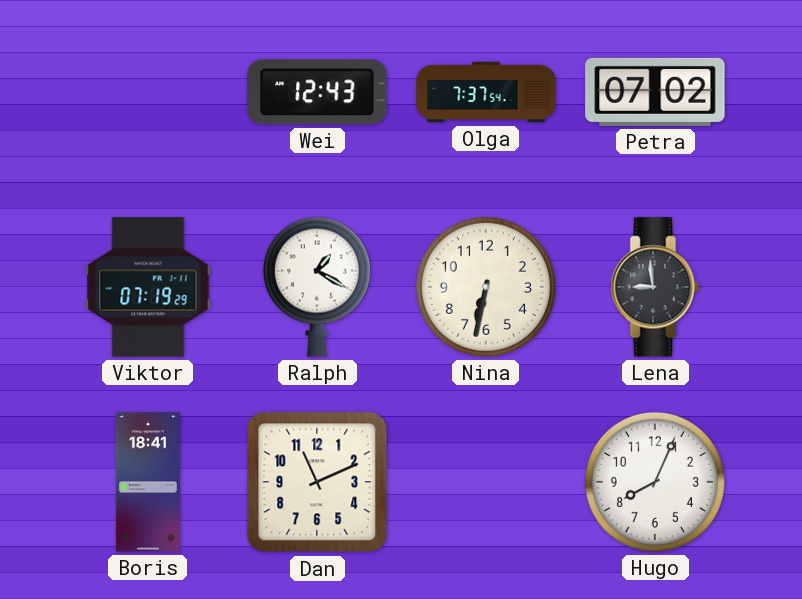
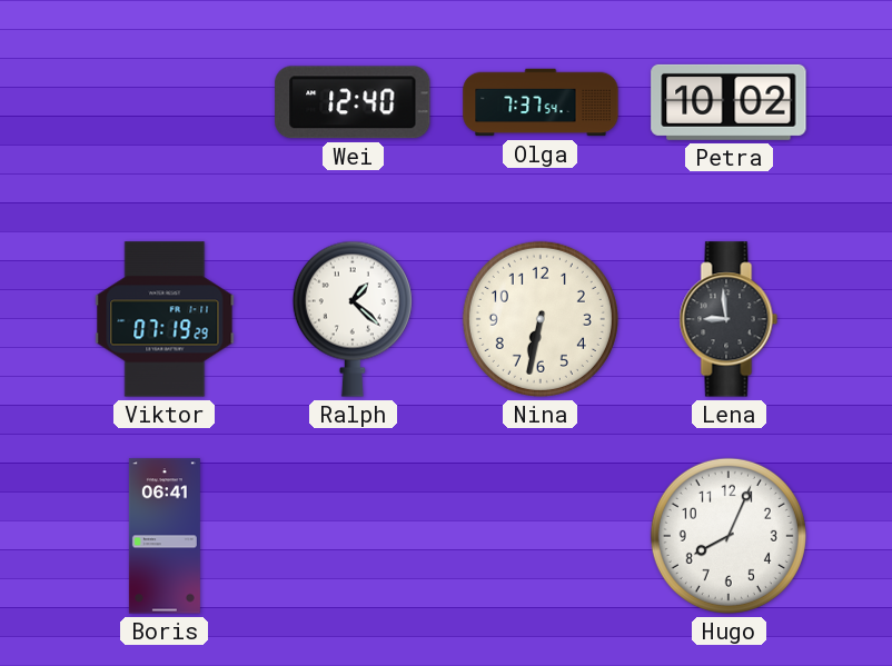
Wei: 12:43 -> 12:40
Petra: 07:02 -> 10:02
Ralph: 1:20 -> 1:22
Boris: 18:41 -> 06:41
Dan: 11:11 -> none
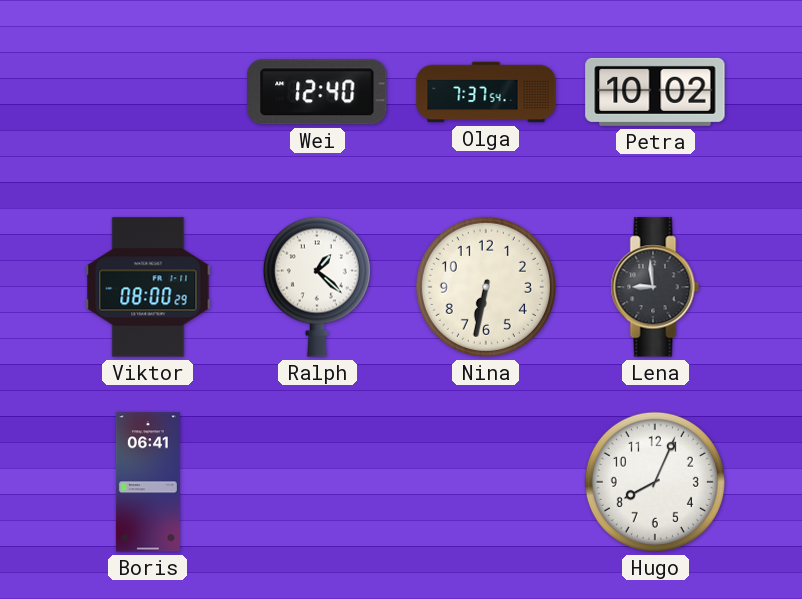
Viktor: 07:19 -> 08:00
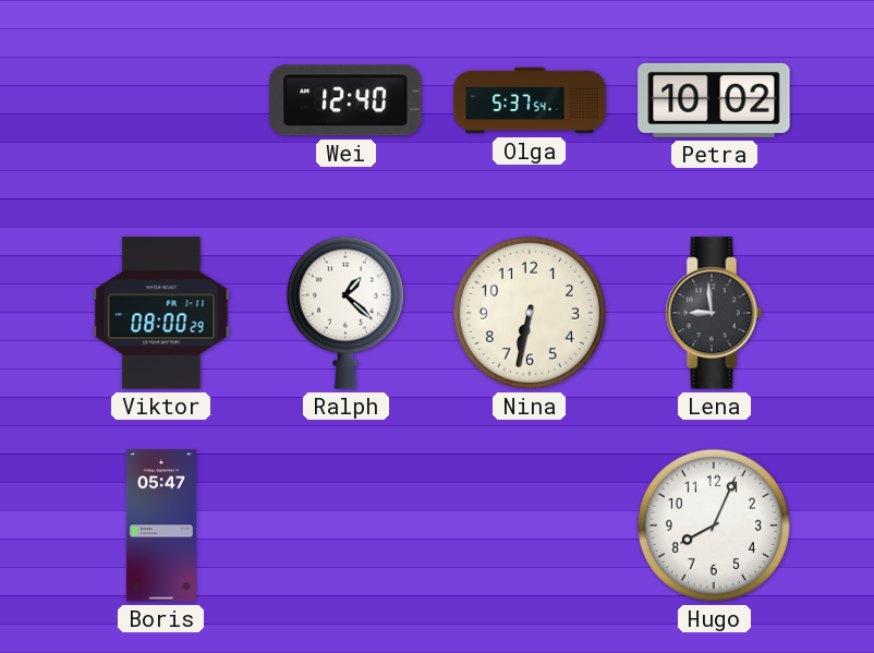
Olga: 7:37 -> 5:37
Boris: 06:41 -> 05:47
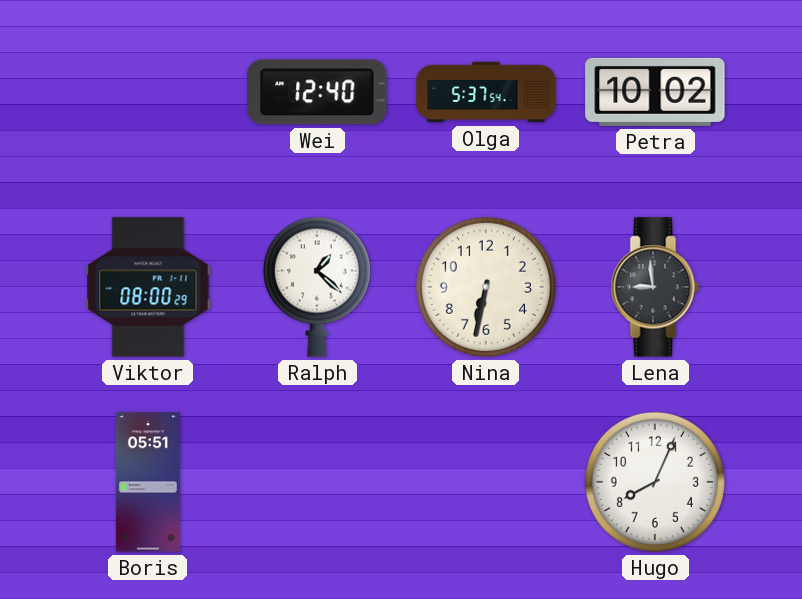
Boris: 05:47 -> 05:51
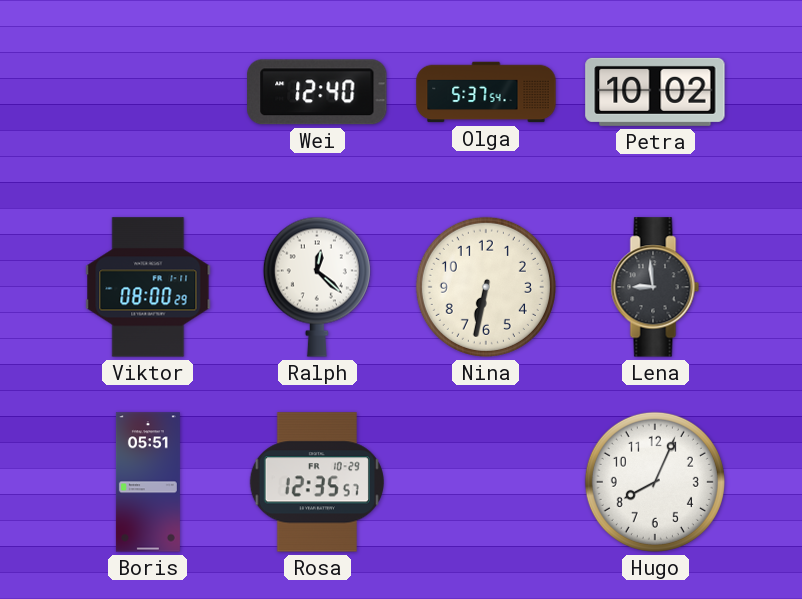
Ralph: 1:22 -> 12:22
Rosa: none -> 12:35
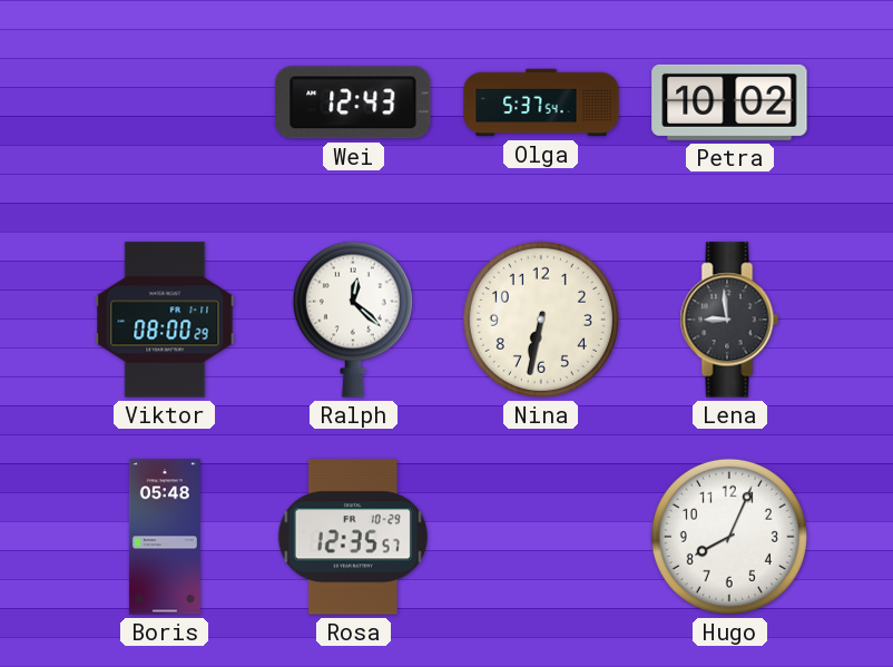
Wei: 12:40 -> 12:43
Boris: 05:51 -> 05:48
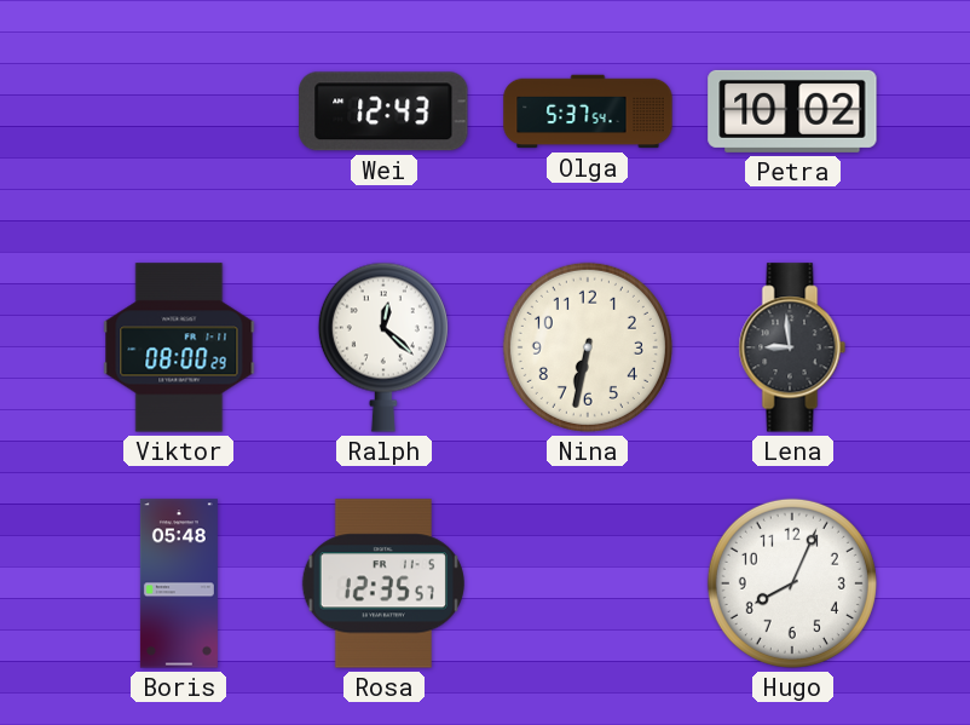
Rosa date: FR 10-29 -> FR 11-5
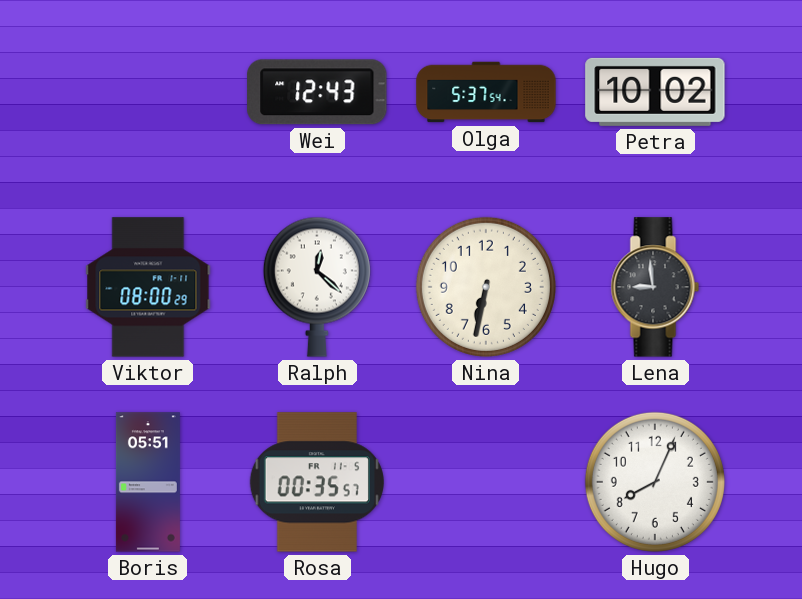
Boris: 05:48 -> 05:51
Rosa: 12:35 -> 00:35
